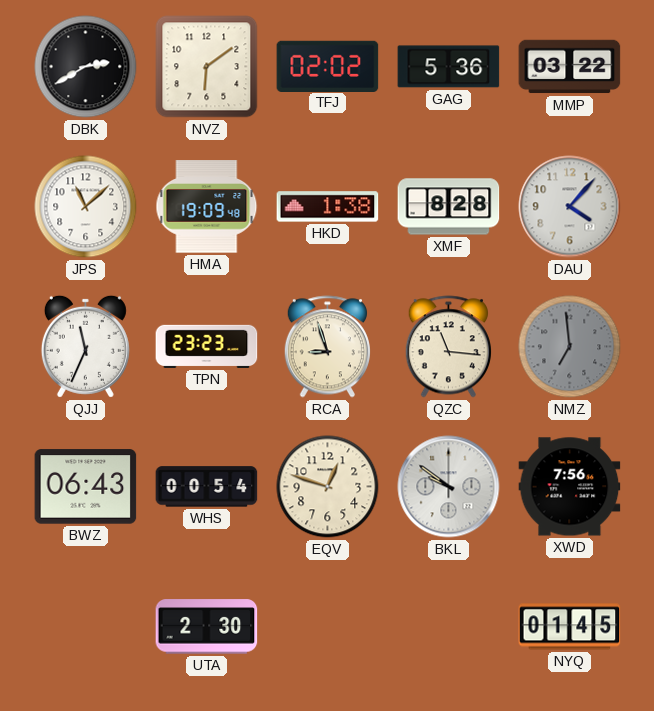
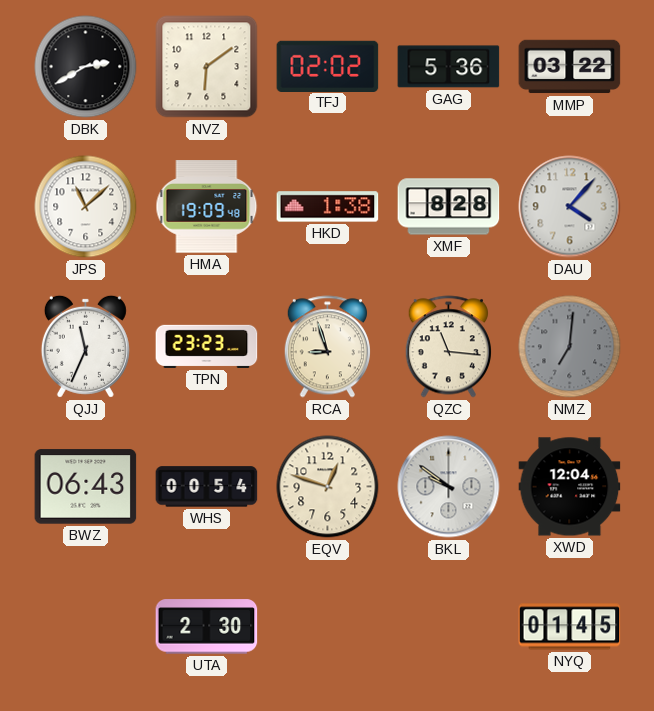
NMZ: 6:59 -> 7:01
XWD: 7:56 -> 12:04
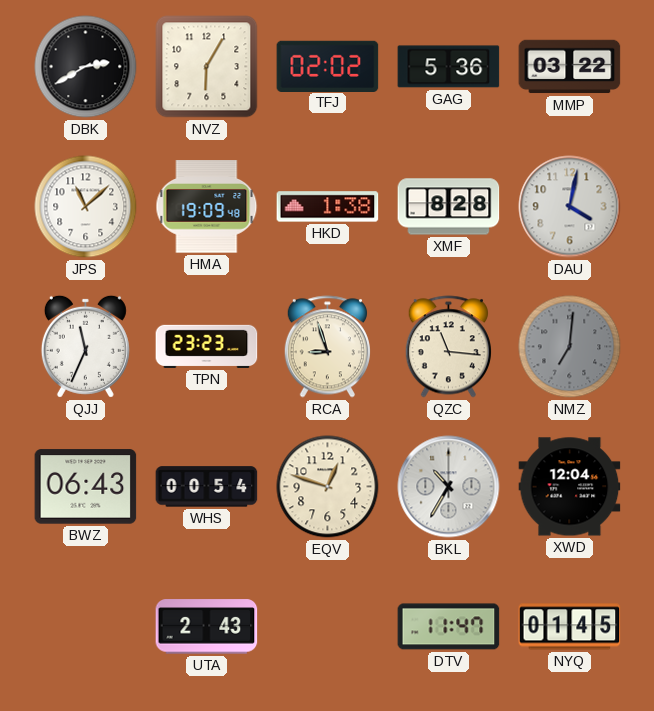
NVZ: 6:09 -> 6:05
DAU: 4:07 -> 4:02
BKL: 9:51 -> 10:35
UTA: 2:30 -> 2:43
DTV: none -> 11:47
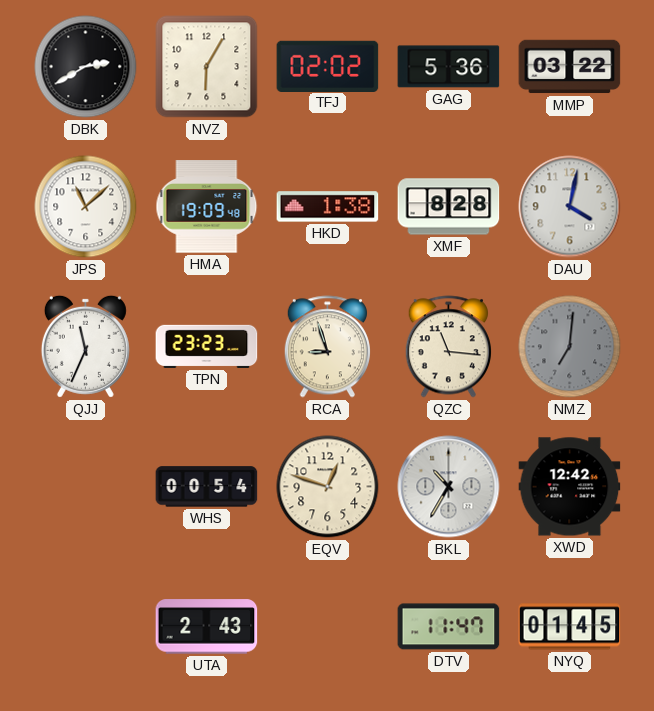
BWZ: 06:43 -> none
XWD: 12:04 -> 12:42
